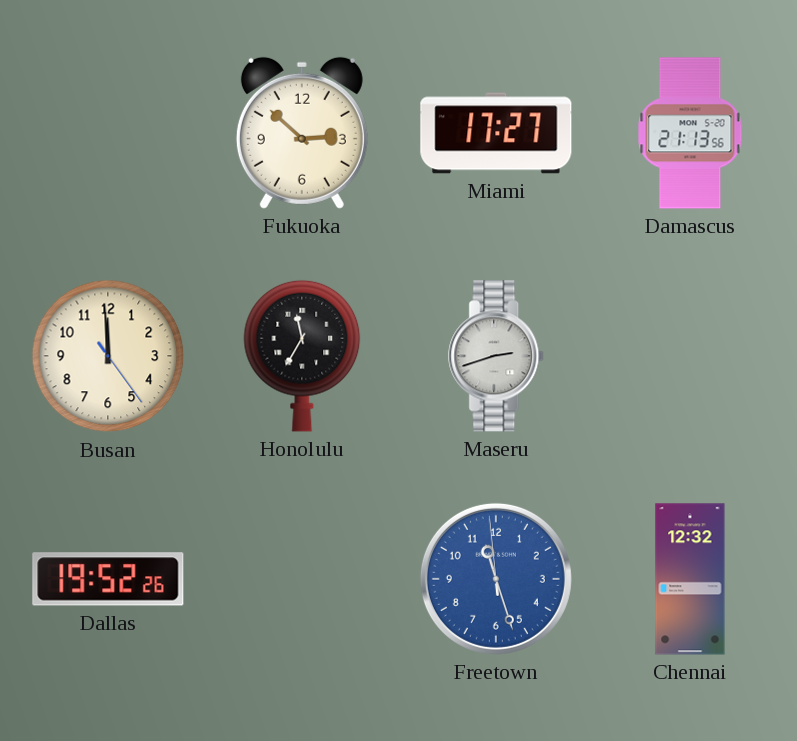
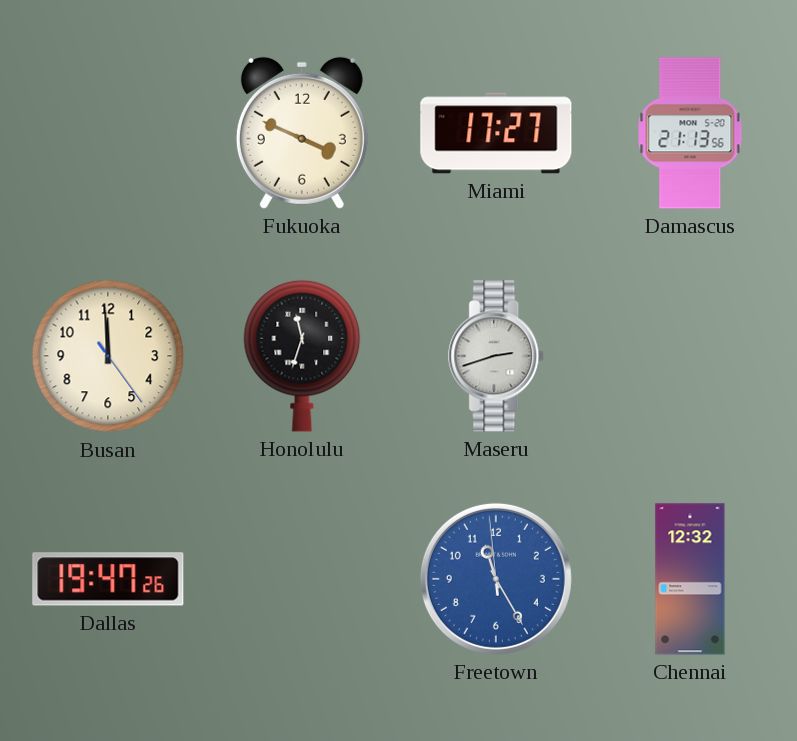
Fukuoka: 2:52 -> 3:49
Honolulu: 11:35 -> 11:33
Dallas: 19:52 -> 19:47
Freetown: 11:26 -> 11:24
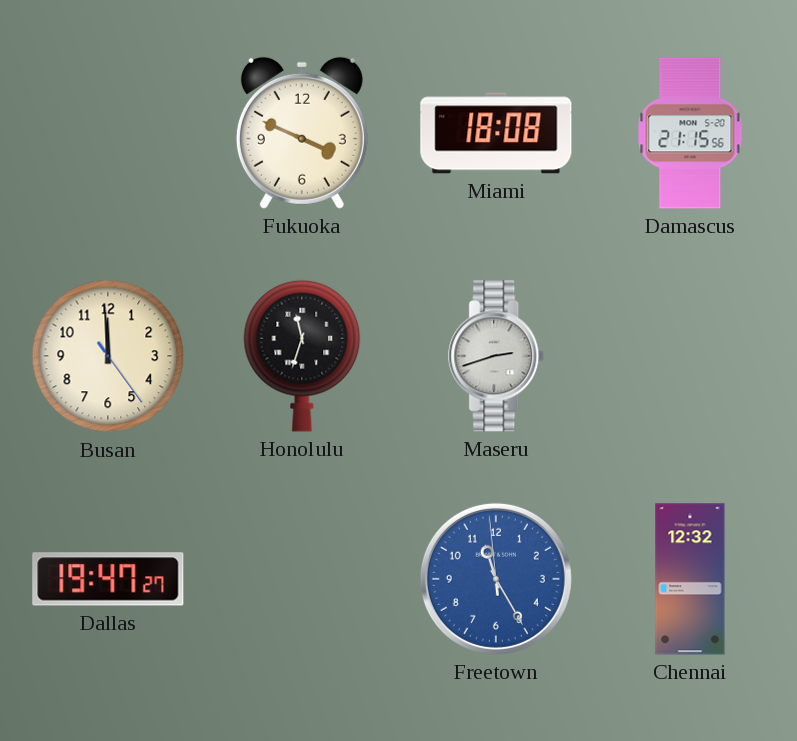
Miami: 17:27 -> 18:08
Damascus: 21:13 -> 21:15
Dallas: 19:47:26 -> 19:47:27
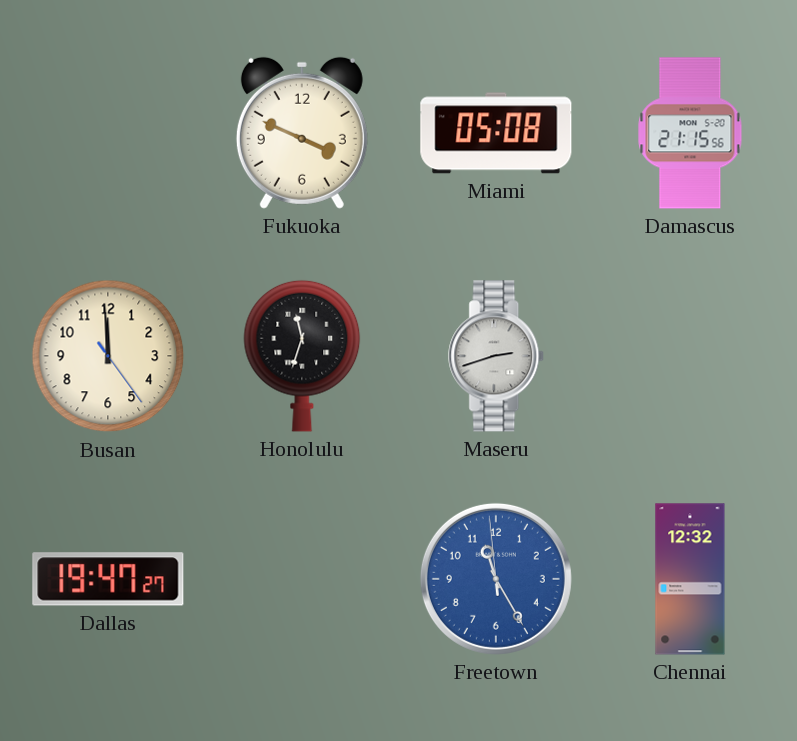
Miami: 18:08 -> 05:08
